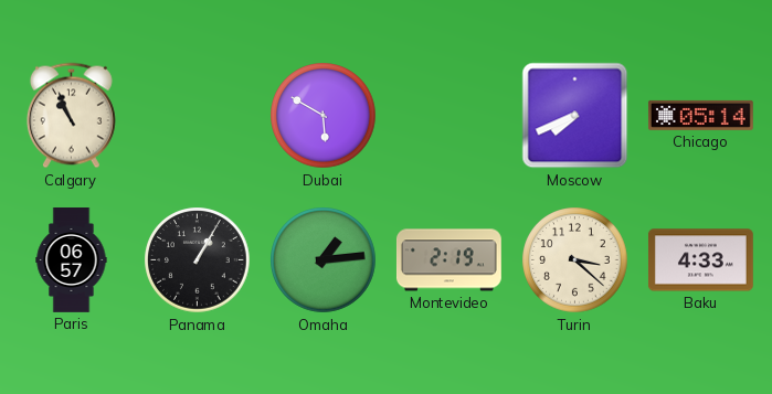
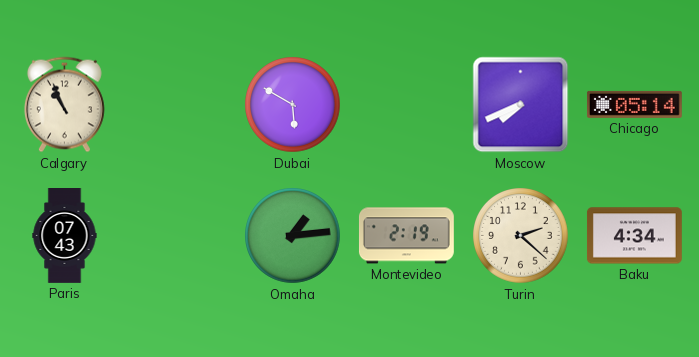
Paris: 06:57 -> 07:43
Panama: 1:05 -> none
Turin: 3:22 -> 2:22
Baku: 4:33 -> 4:34
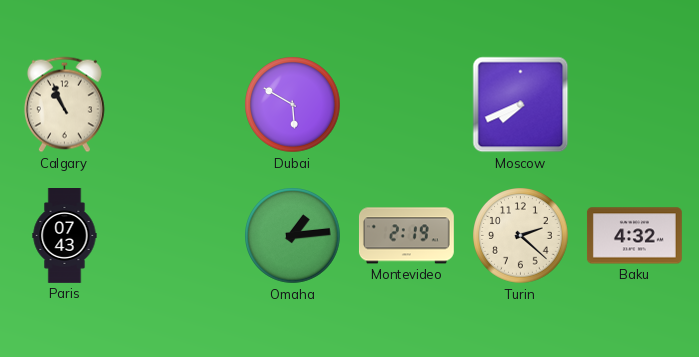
Chicago: 05:14 -> none
Baku: 4:34 -> 4:32
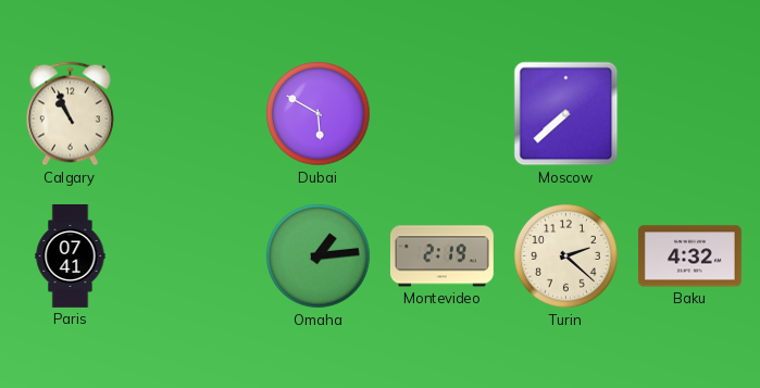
Moscow: 7:41 -> 7:38
Paris: 07:43 -> 07:41
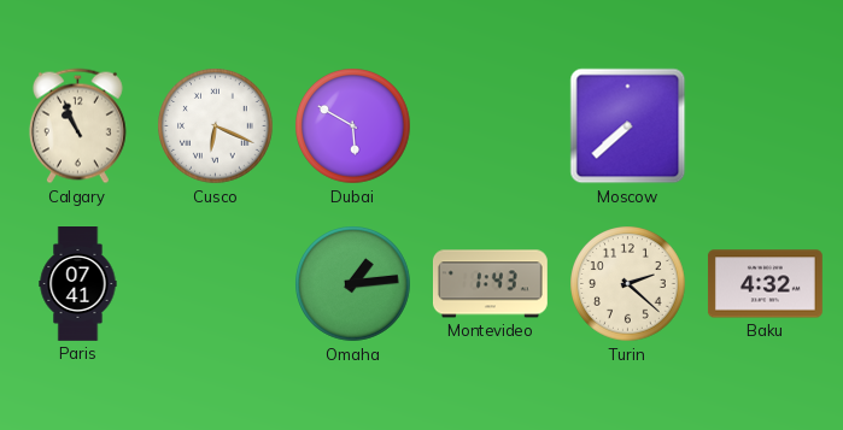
Cusco: none -> 6:19
Montevideo: 2:19 -> 1:43
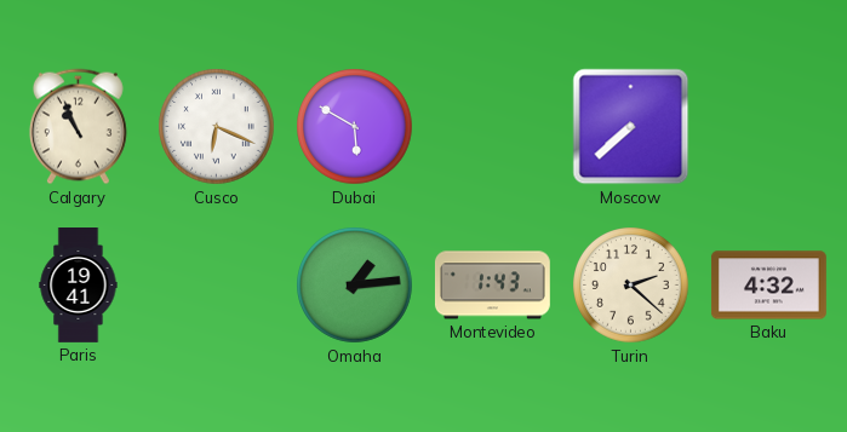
Paris: 07:41 -> 19:41
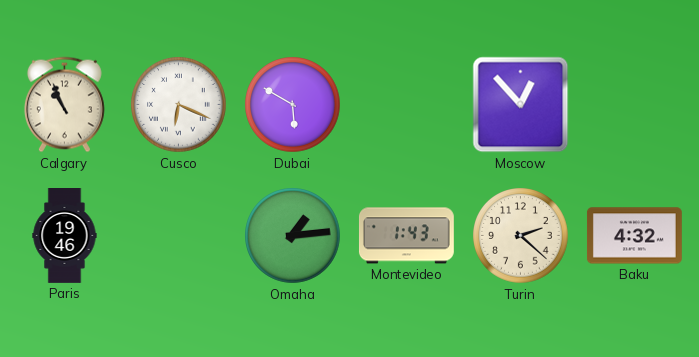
Moscow: 7:38 -> 12:53
Paris: 19:41 -> 19:46
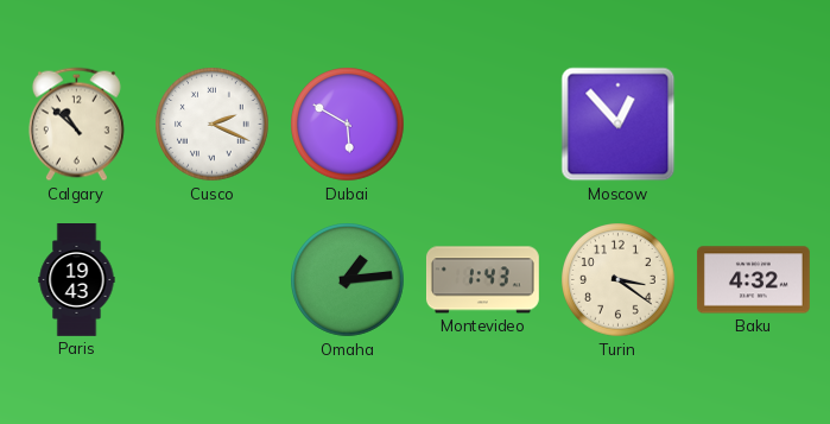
Calgary: 10:56 -> 10:52
Cusco: 6:19 -> 2:19
Paris: 19:46 -> 19:43
Turin: 2:22 -> 3:21
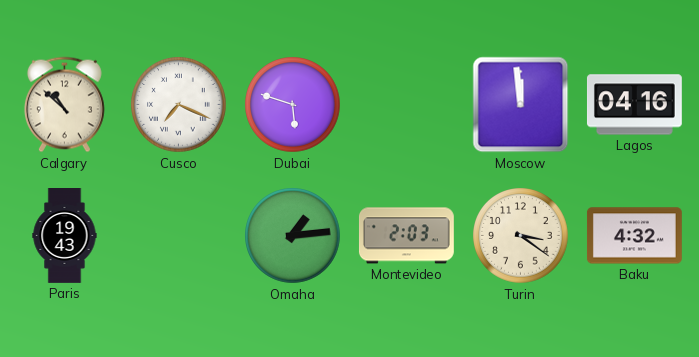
Cusco: 2:19 -> 7:19
Dubai: 5:50 -> 5:48
Moscow: 12:53 -> 11:59
Lagos: none -> 04:16
Montevideo: 1:43 -> 2:03
